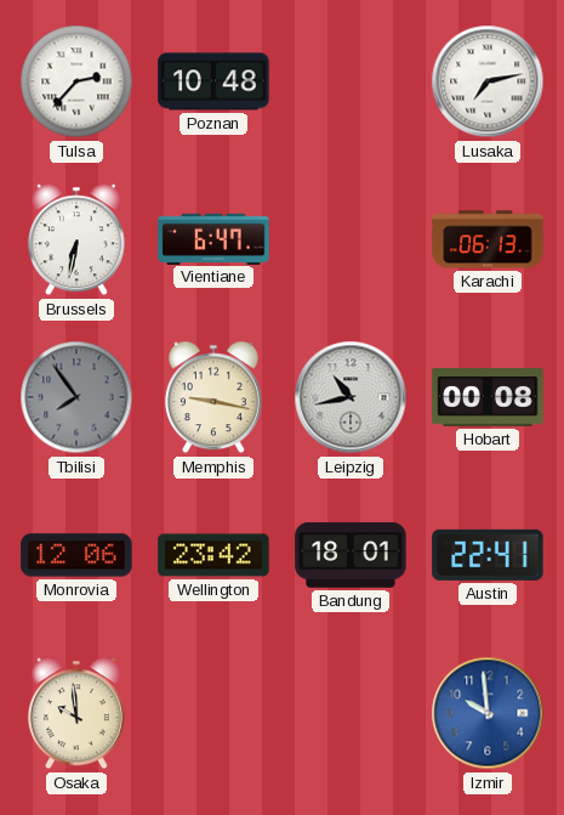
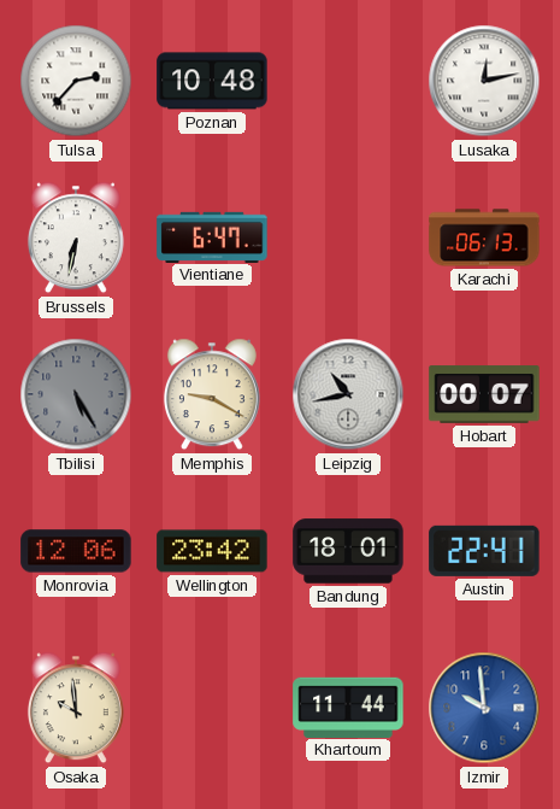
Lusaka: 7:13 -> 12:13
Tbilisi: 7:54 -> 5:25
Memphis: 9:17 -> 9:20
Hobart: 00:08 -> 00:07
Khartoum: none -> 11:44
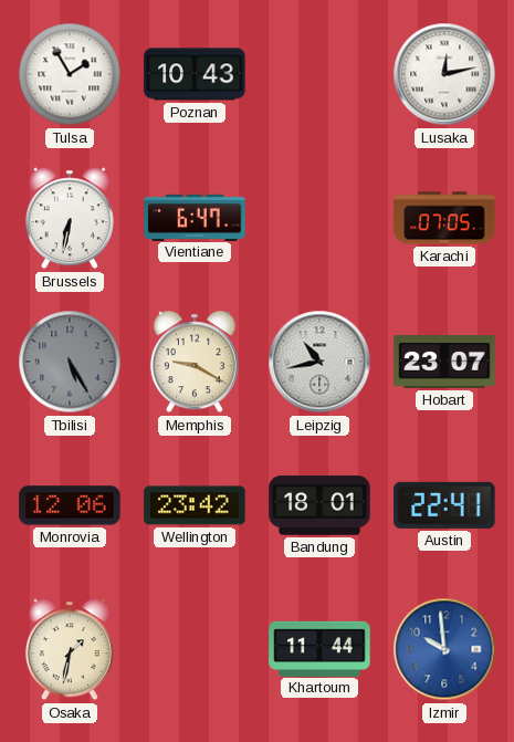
Tulsa: 2:37 -> 1:55
Poznan: 10:48 -> 10:43
Karachi: 06:13 -> 07:05
Hobart: 00:07 -> 23:07
Osaka: 9:59 -> 1:32
